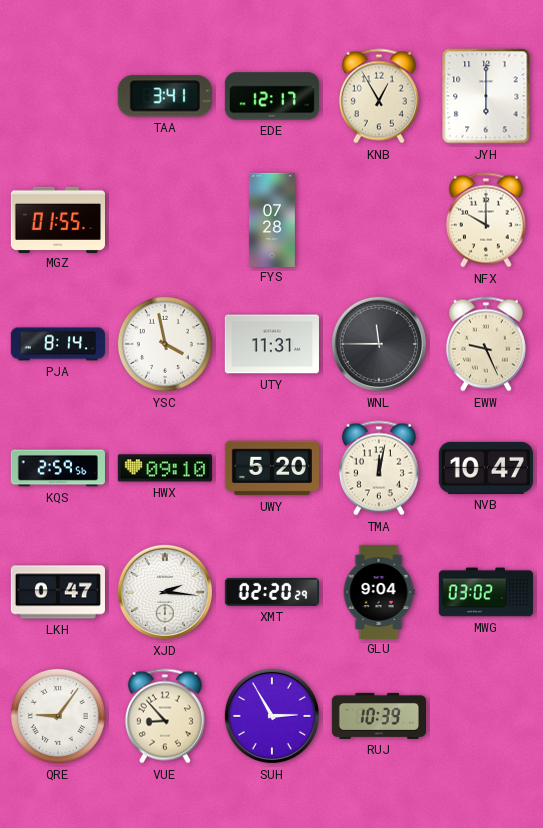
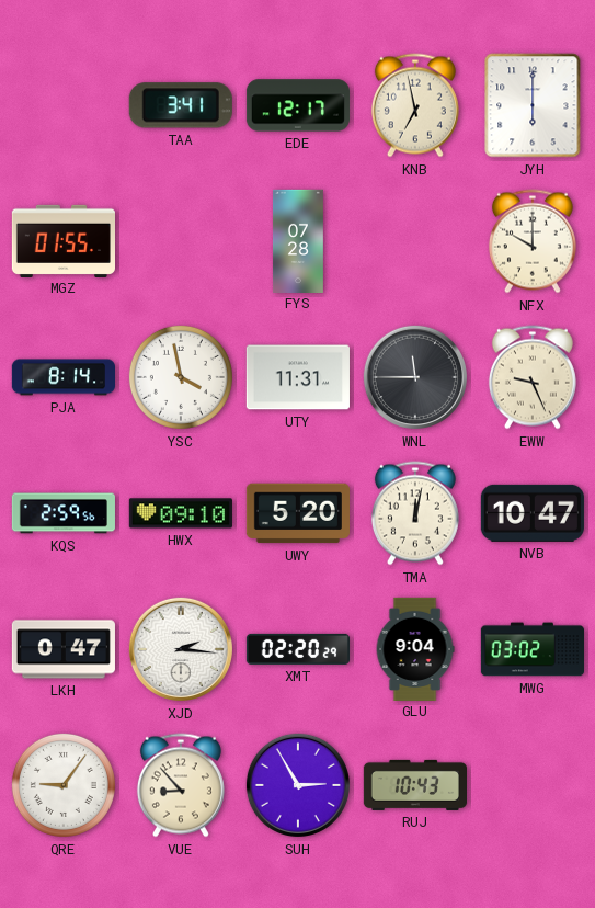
KNB: 12:55 -> 6:58
RUJ: 10:39 -> 10:43
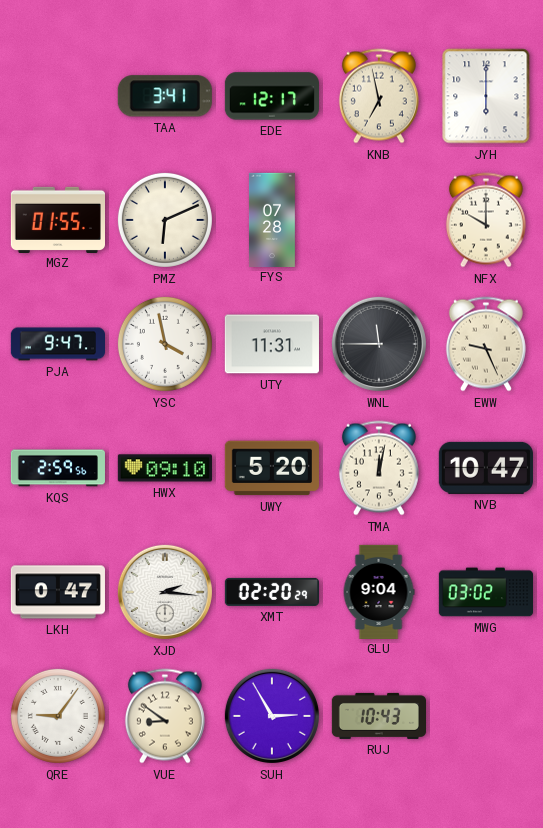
PMZ: none -> 6:11
PJA: 8:14 -> 9:47
VUE: 8:53 -> 8:51
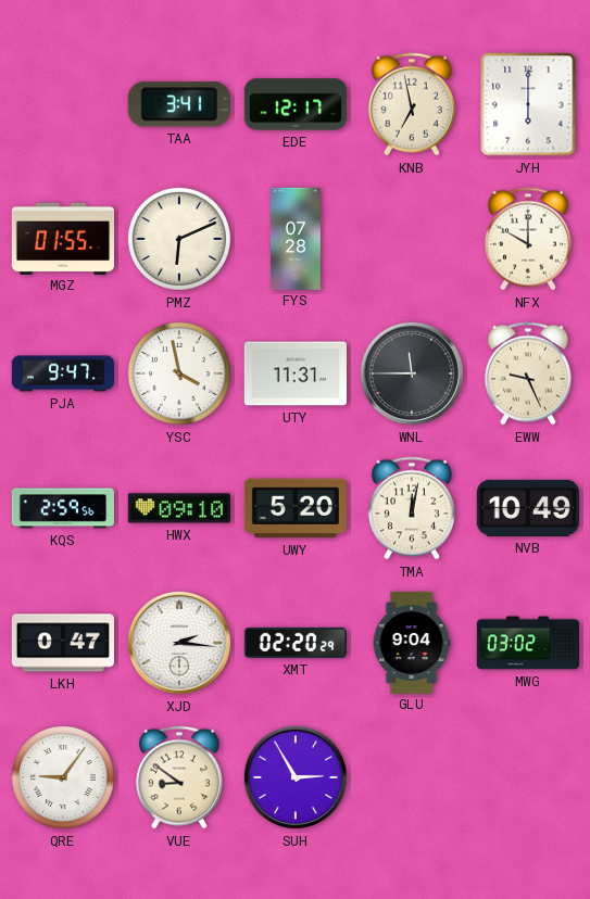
NVB: 10:47 -> 10:49
RUJ: 10:43 -> none
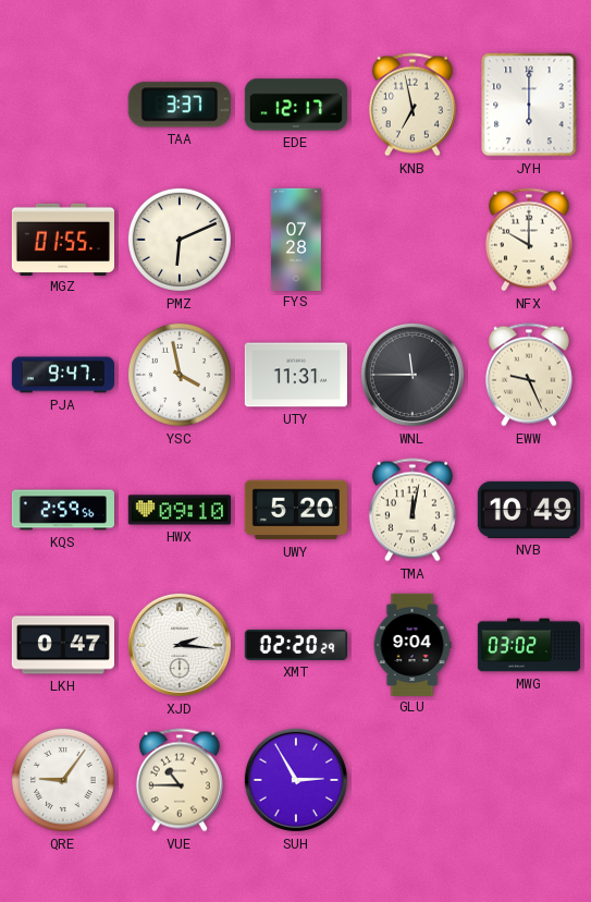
TAA: 3:41 -> 3:37
VUE: 8:51 -> 10:45
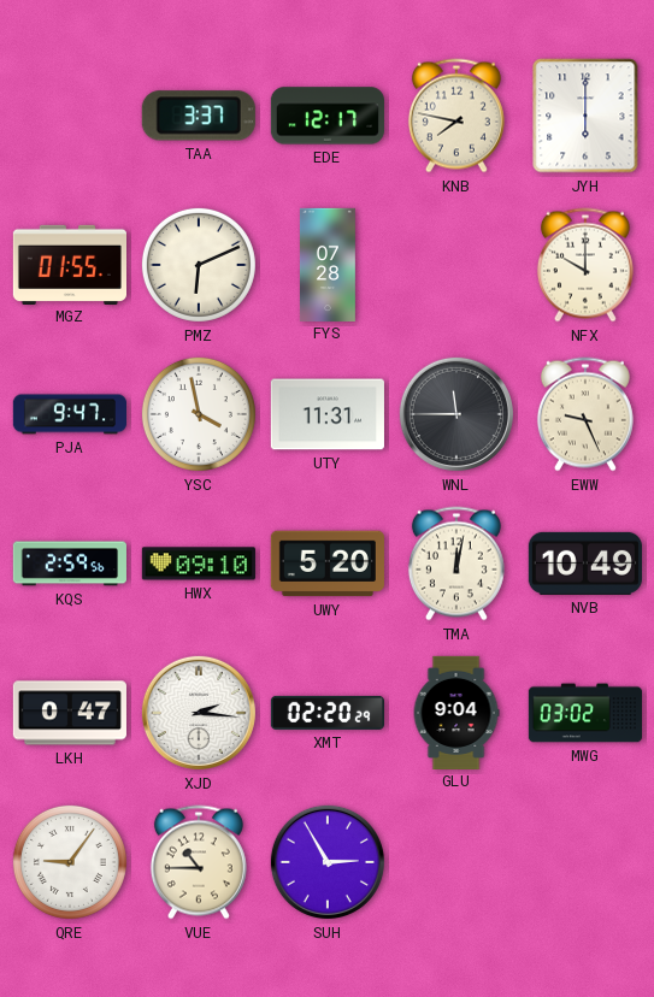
KNB: 6:58 -> 7:47
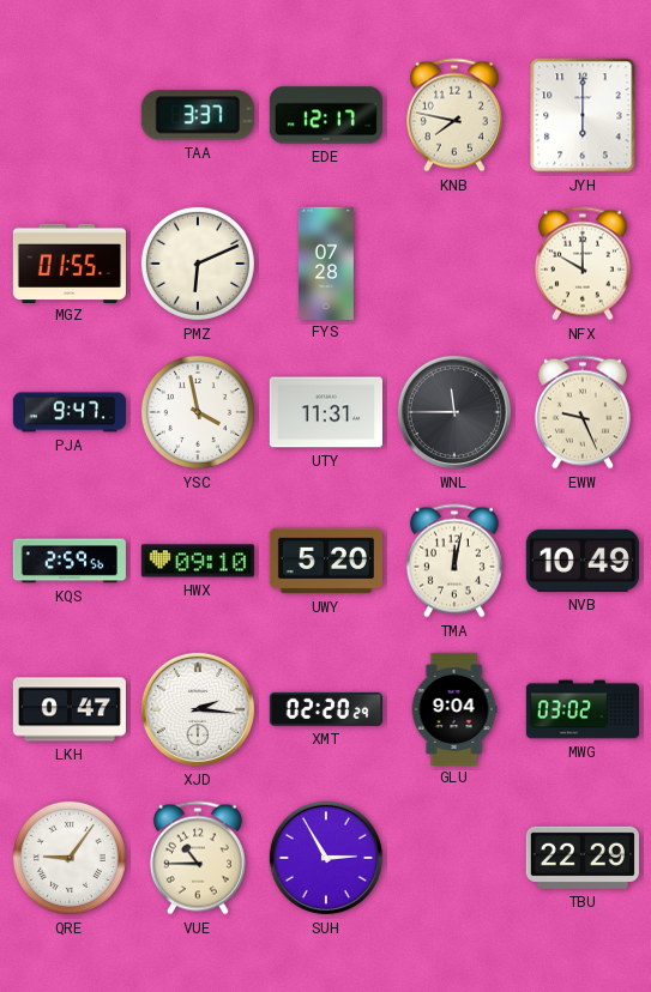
TBU: none -> 22:29
